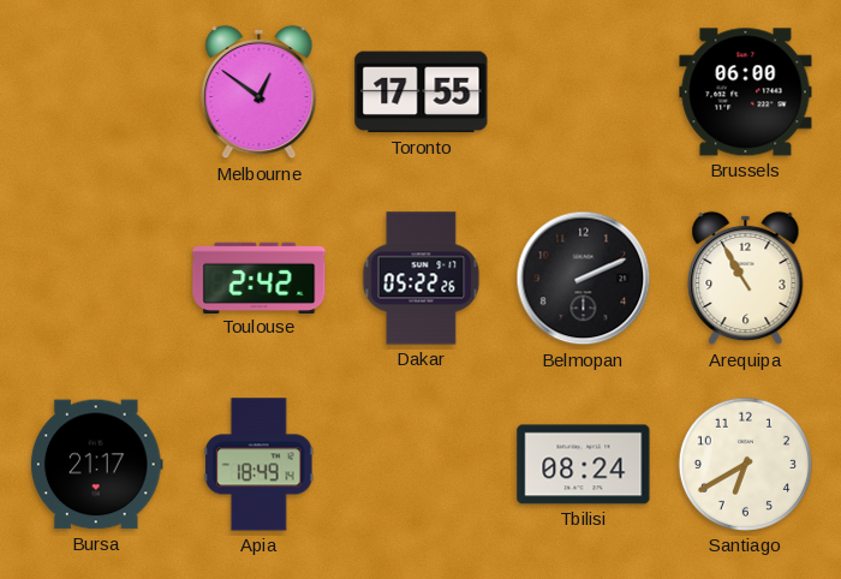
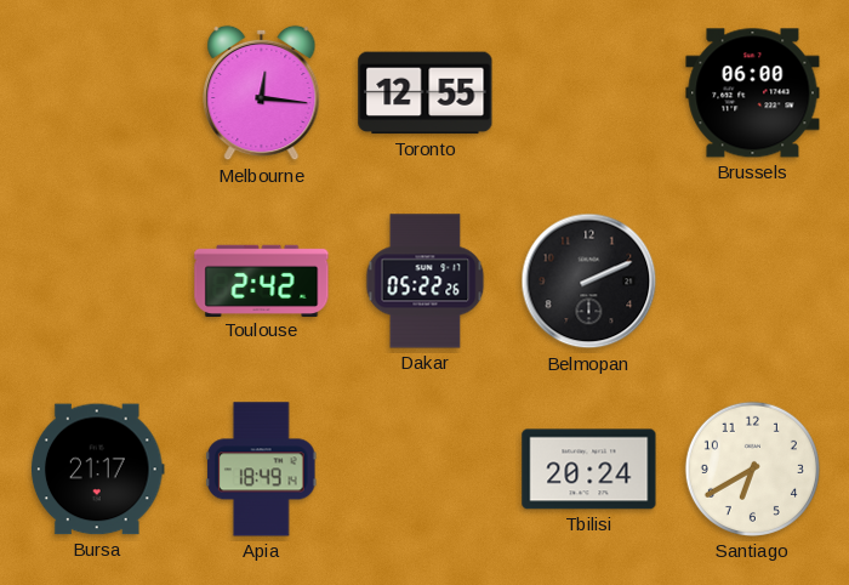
Melbourne: 12:51 -> 12:16
Toronto: 17:55 -> 12:55
Arequipa: 10:55 -> none
Tbilisi: 08:24 -> 20:24
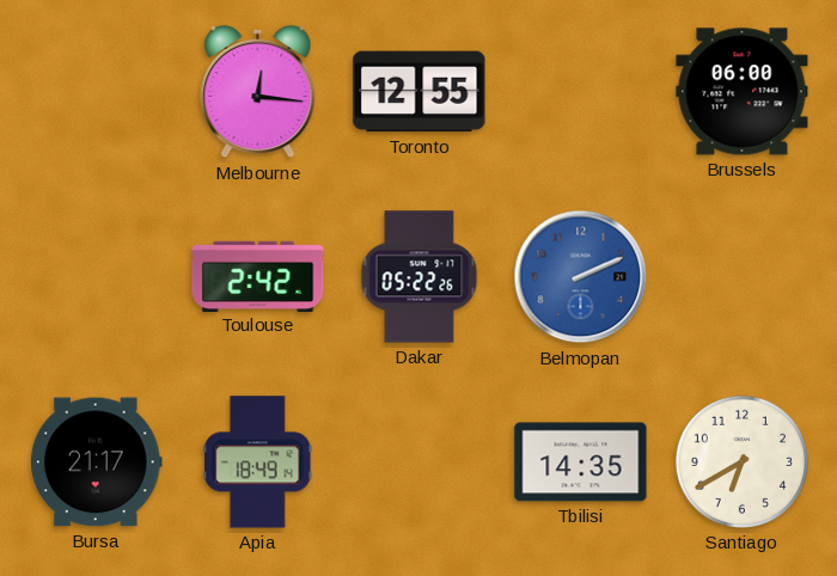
Belmopan dial: black -> blue
Tbilisi: 20:24 -> 14:35
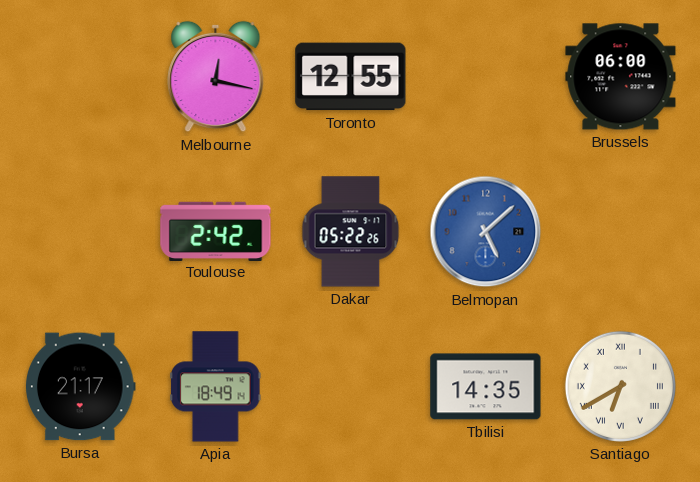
Melbourne: 12:16 -> 12:17
Belmopan: 2:11 -> 5:08
Santiago numerals: Arabic -> Roman
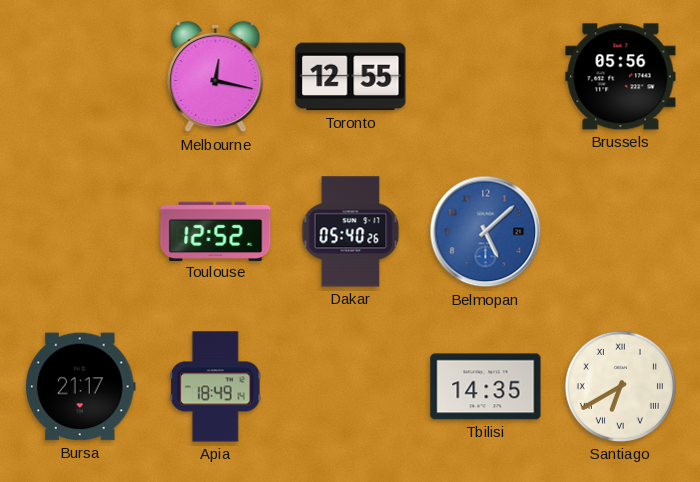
Brussels: 06:00 -> 05:56
Toulouse: 2:42 -> 12:52
Dakar: 05:22 -> 05:40
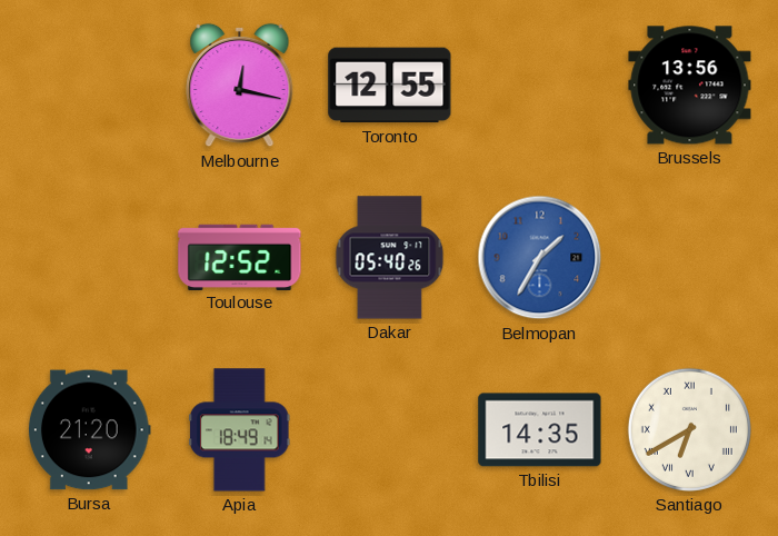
Brussels: 05:56 -> 13:56
Belmopan: 5:08 -> 1:35
Bursa: 21:17 -> 21:20
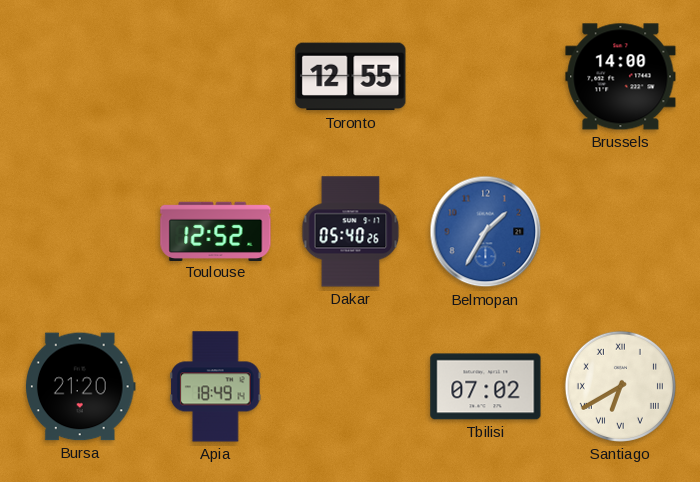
Melbourne: 12:17 -> none
Brussels: 13:56 -> 14:00
Tbilisi: 14:35 -> 07:02
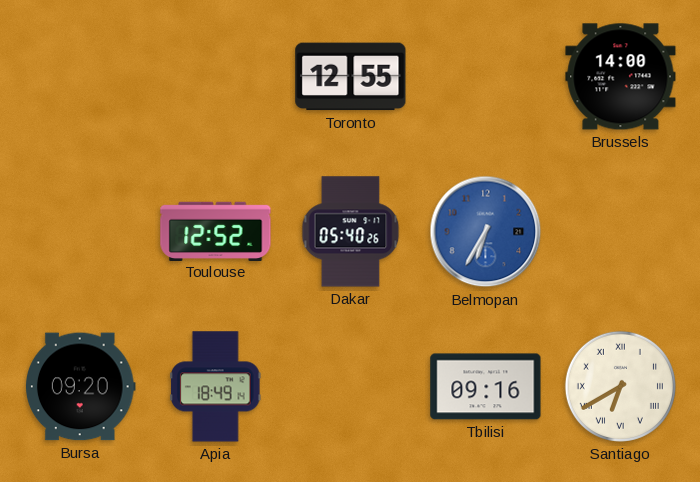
Belmopan: 1:35 -> 6:35
Bursa: 21:20 -> 09:20
Tbilisi: 07:02 -> 09:16
